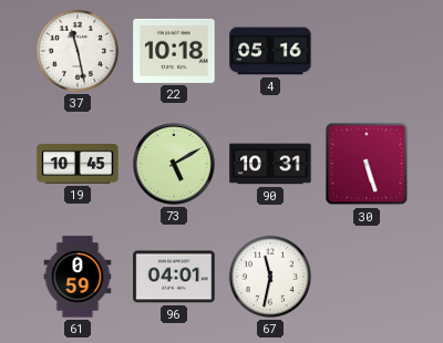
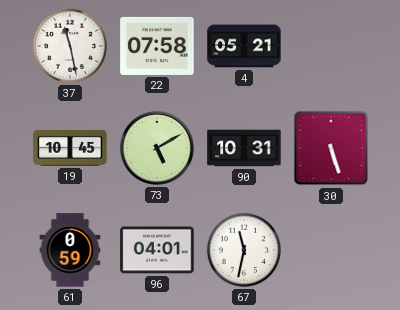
22: 10:18 -> 07:58
4: 05:16 -> 05:21
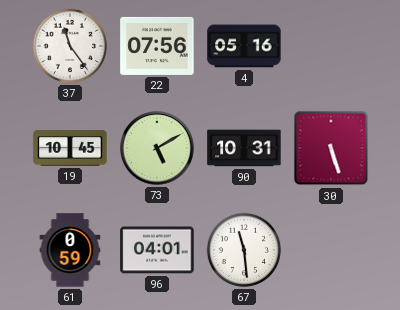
37: 11:28 -> 11:24
22: 07:58 -> 07:56
4: 05:21 -> 05:16
67: 11:32 -> 11:29
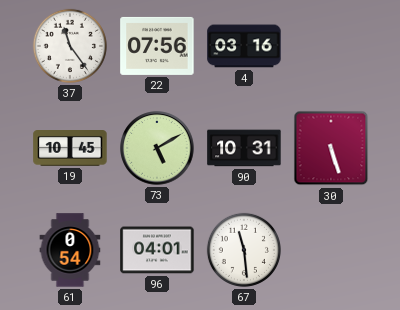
4: 05:16 -> 03:16
61: 0:59 -> 0:54
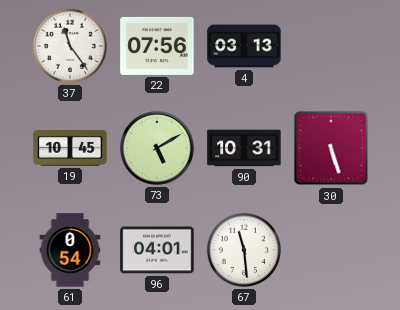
4: 03:16 -> 03:13
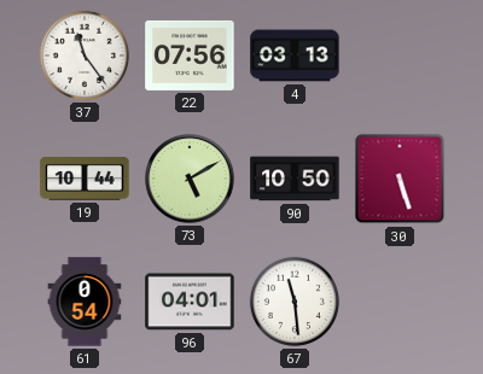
19: 10:45 -> 10:44
90: 10:31 -> 10:50
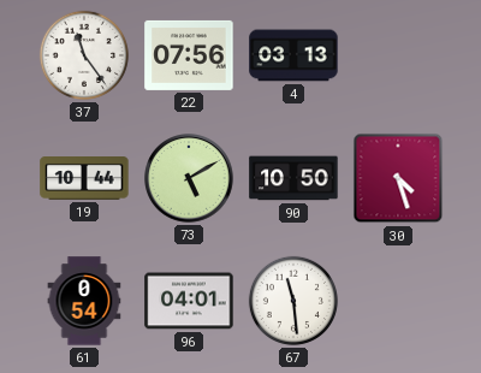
30: 5:27 -> 4:27
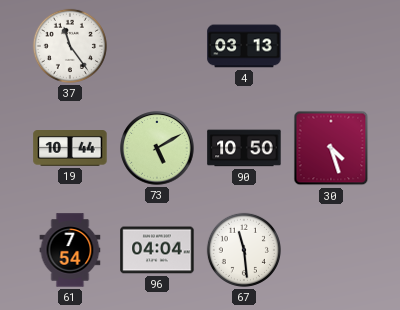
22: 07:56 -> none
61: 0:54 -> 7:54
96: 04:01 -> 04:04
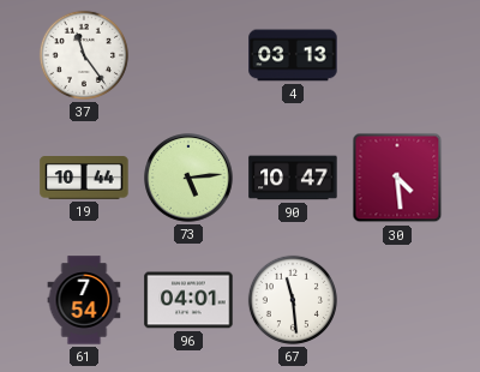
73: 5:10 -> 5:14
90: 10:50 -> 10:47
30: 4:27 -> 4:29
96: 04:04 -> 04:01
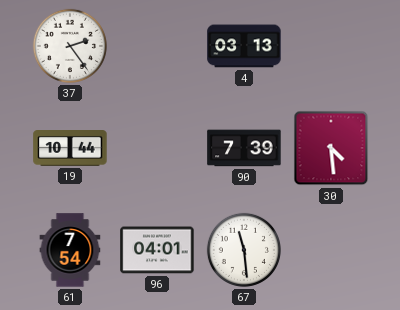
37: 11:24 -> 2:24
73: 5:14 -> none
90: 10:47 -> 7:39
